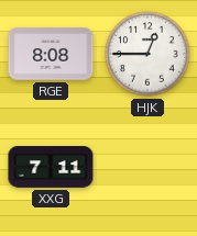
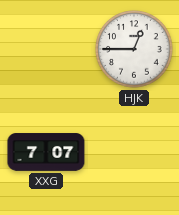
RGE: 8:08 -> none
XXG: 7:11 -> 7:07
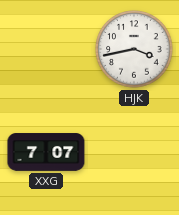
HJK: 12:45 -> 3:43
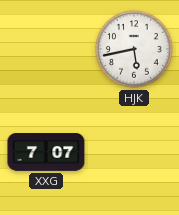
HJK: 3:43 -> 5:43
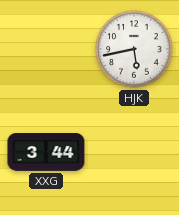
XXG: 7:07 -> 3:44
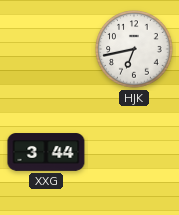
HJK: 5:43 -> 6:43
